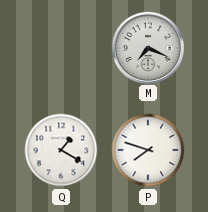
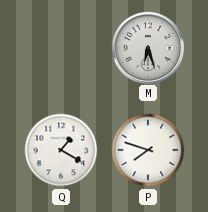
M: 7:19 -> 6:27
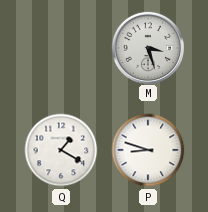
M: 6:27 -> 3:27
P: 7:48 -> 8:48
